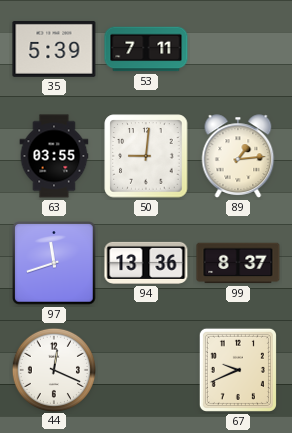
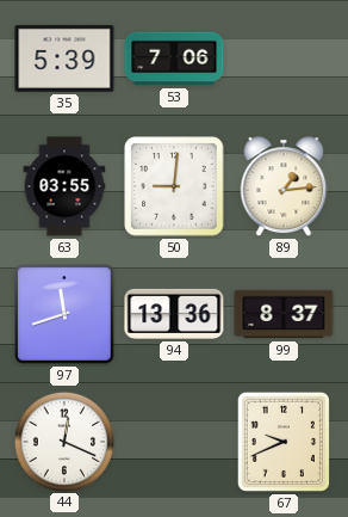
53: 7:11 -> 7:06
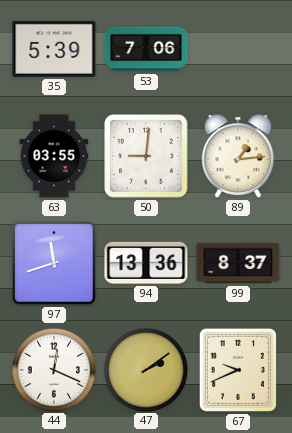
47: none -> 2:09
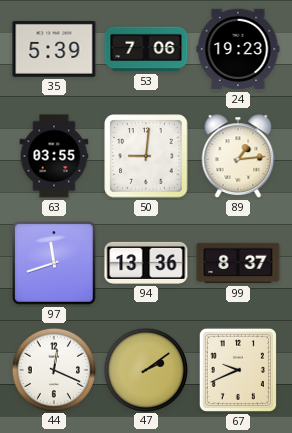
24: none -> 19:23
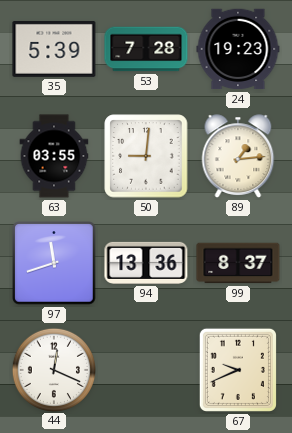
53: 7:06 -> 7:28
47: 2:09 -> none
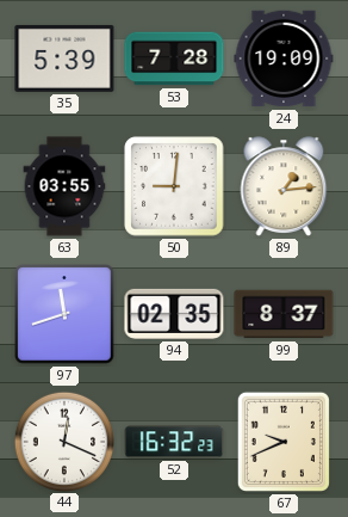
24: 19:23 -> 19:09
94: 13:36 -> 02:35
52: none -> 16:32
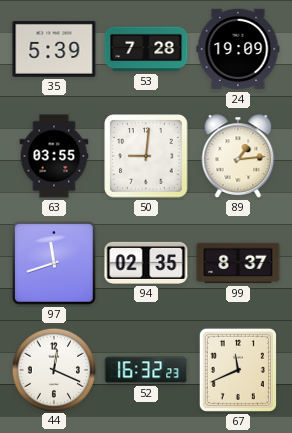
67: 9:41 -> 11:41
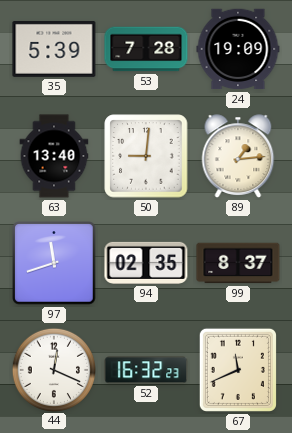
63: 03:55 -> 13:40
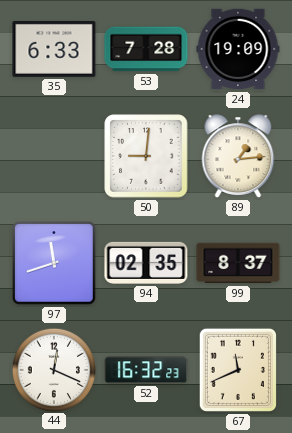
35: 5:39 -> 6:33
63: 13:40 -> none
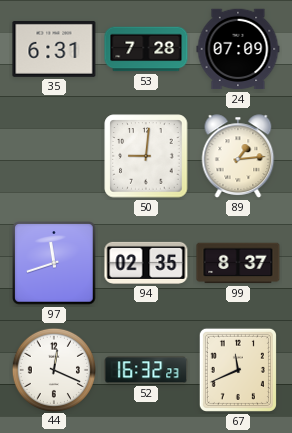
35: 6:33 -> 6:31
24: 19:09 -> 07:09
